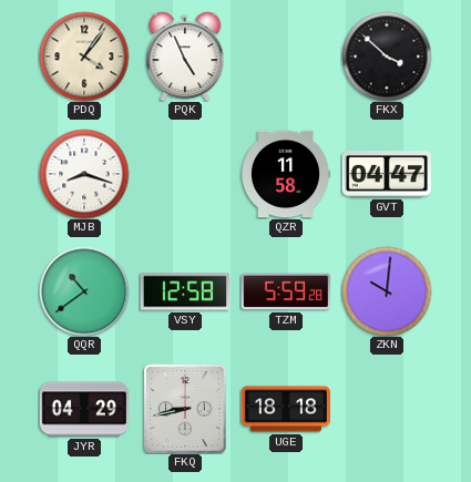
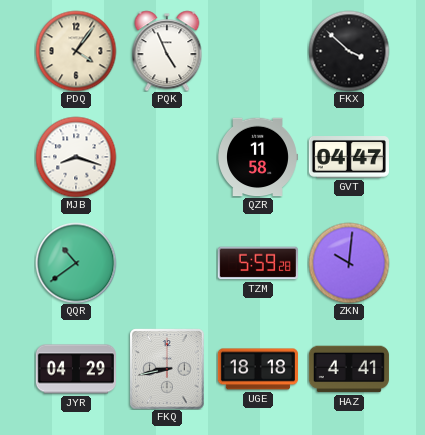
VSY: 12:58 -> none
HAZ: none -> 4:41
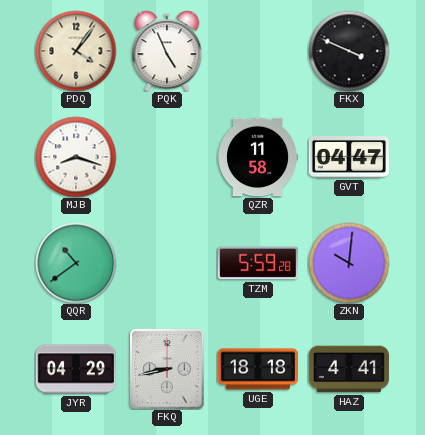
FKX: 3:52 -> 3:49
